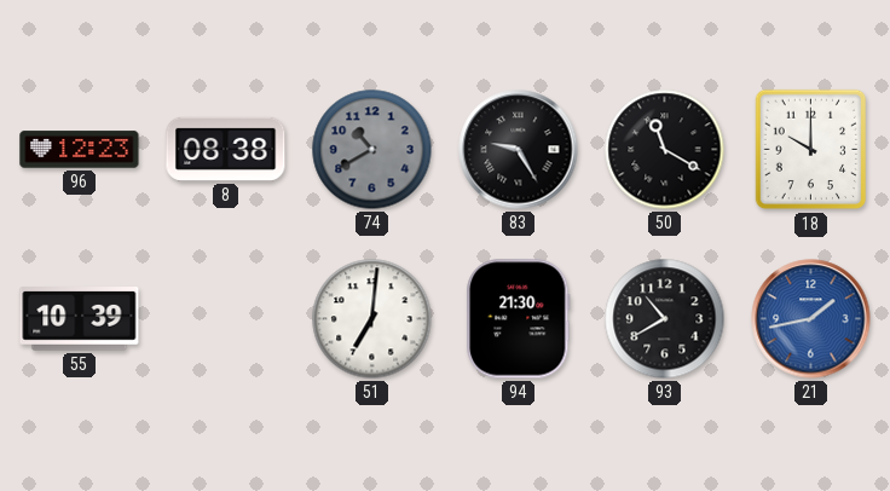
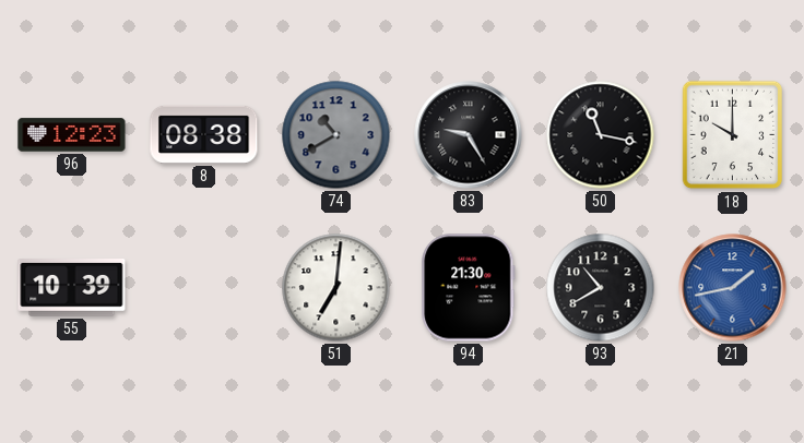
50: 11:20 -> 11:17
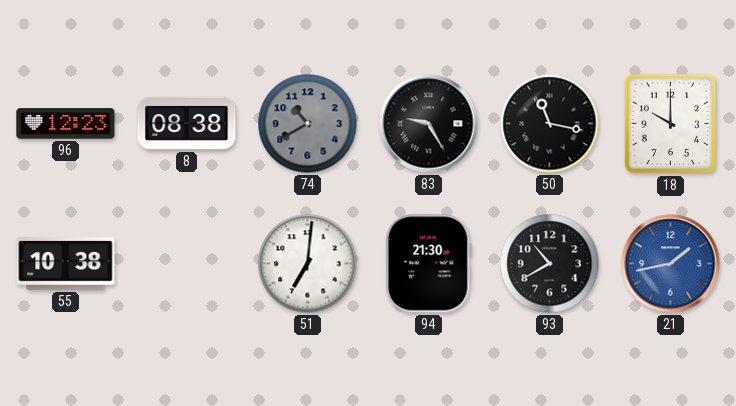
55: 10:39 -> 10:38
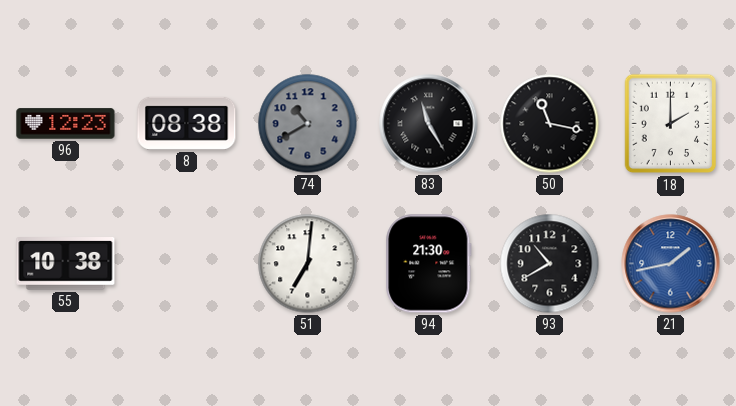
83: 9:25 -> 11:25
18: 10:00 -> 2:00
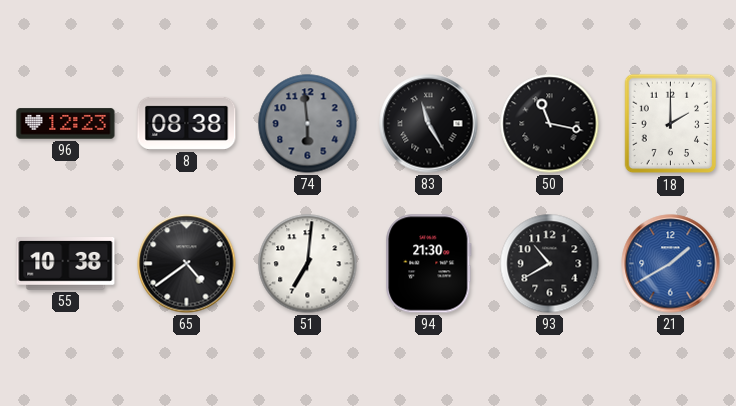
74: 10:40 -> 5:59
65: none -> 4:39
21: 1:43 -> 1:40
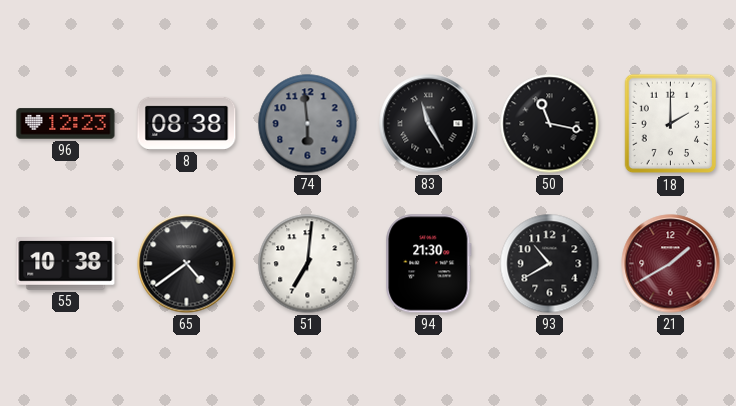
21 dial: blue -> burgundy
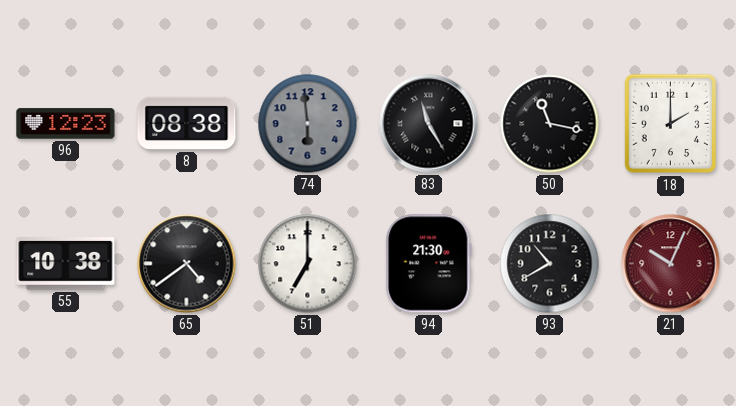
51: 7:01 -> 7:00
21: 1:40 -> 10:04
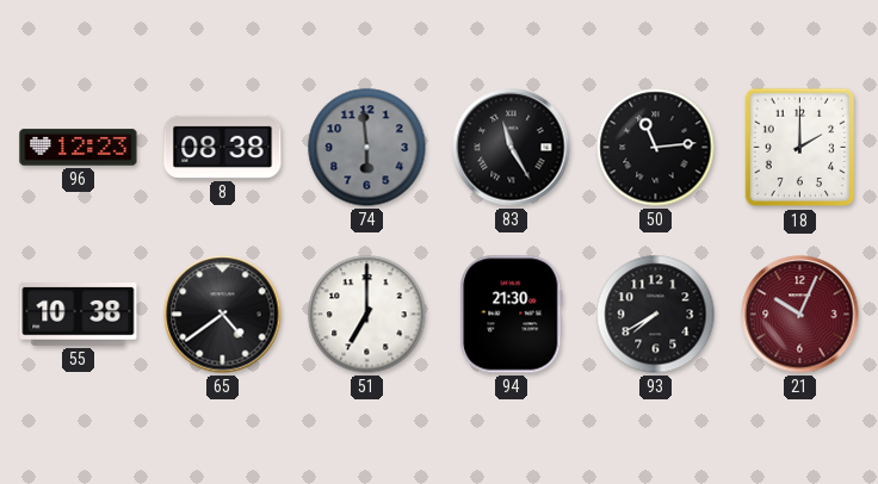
50: 11:17 -> 11:14
93: 10:40 -> 7:40
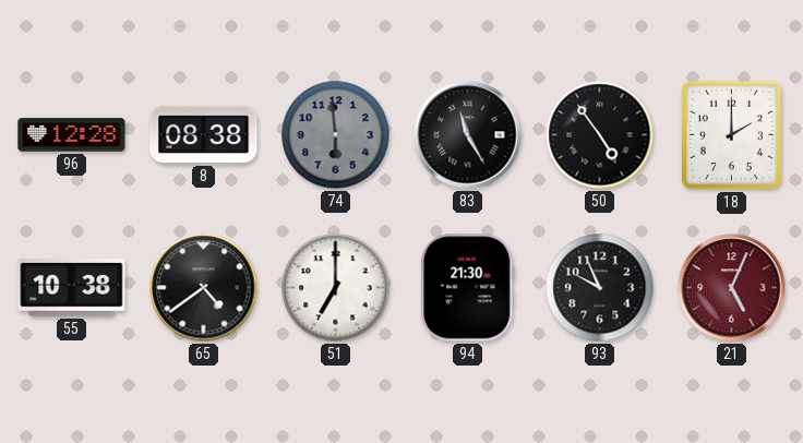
96: 12:23 -> 12:28
50: 11:14 -> 4:54
93: 7:40 -> 9:56
21: 10:04 -> 5:04
